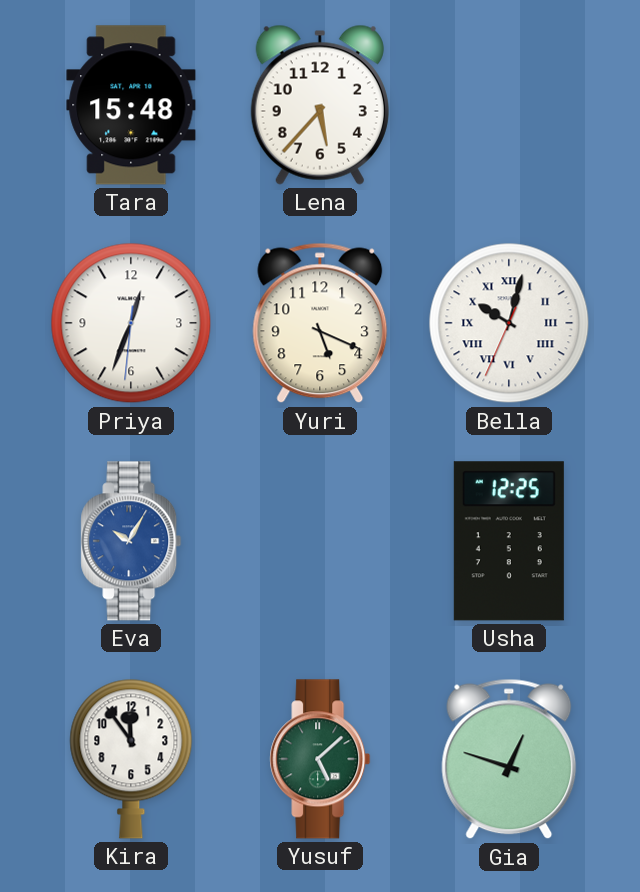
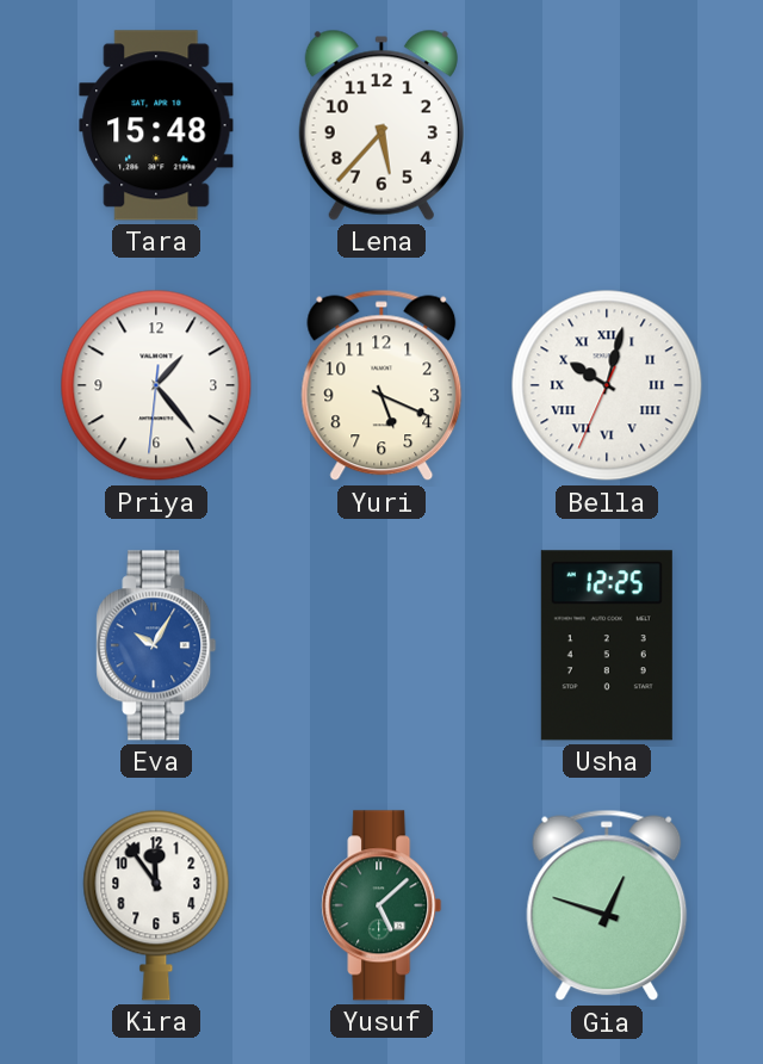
Priya: 12:33 -> 1:23
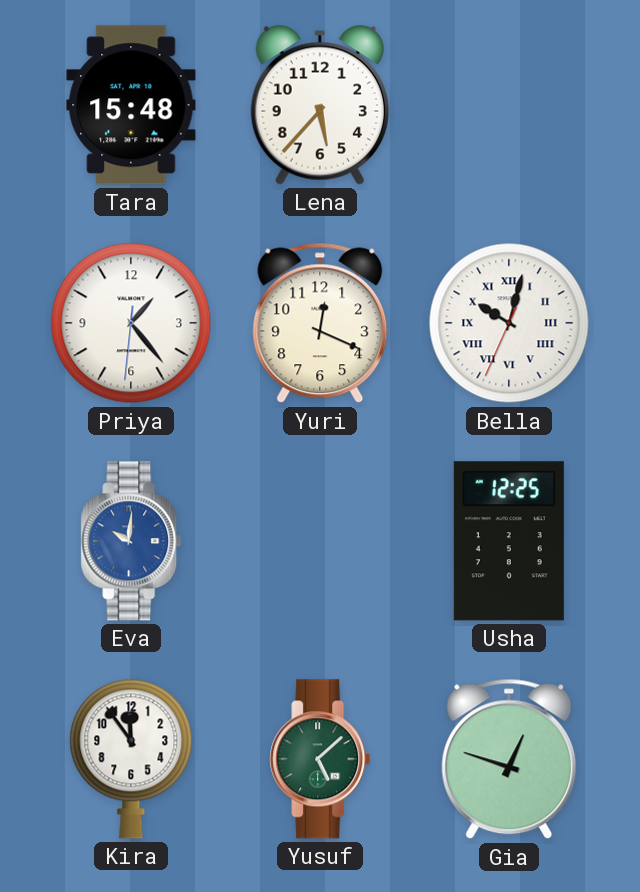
Yuri: 5:19 -> 12:19
Eva: 10:05 -> 10:01
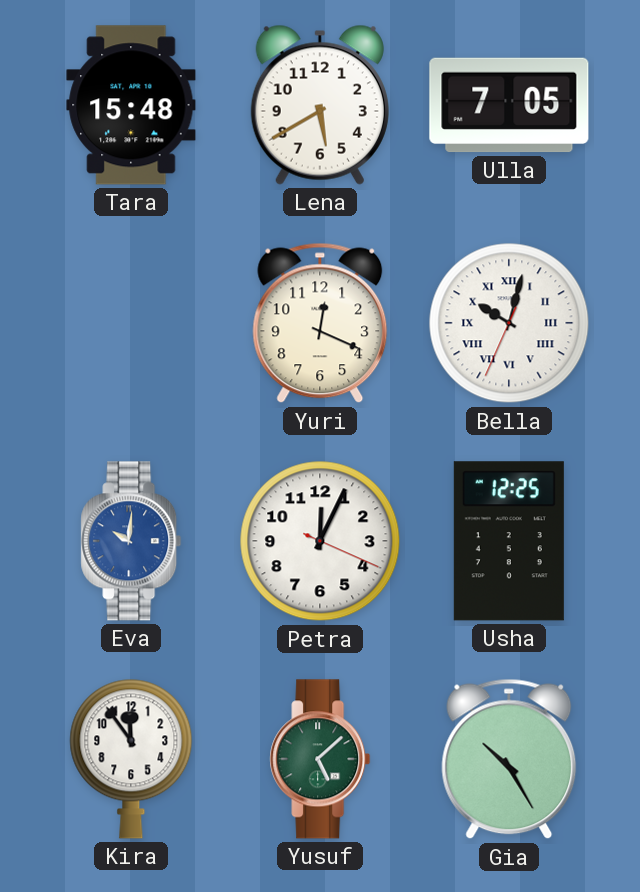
Lena: 5:37 -> 5:40
Ulla: none -> 7:05
Priya: 1:23 -> none
Petra: none -> 12:04
Gia: 12:48 -> 10:25
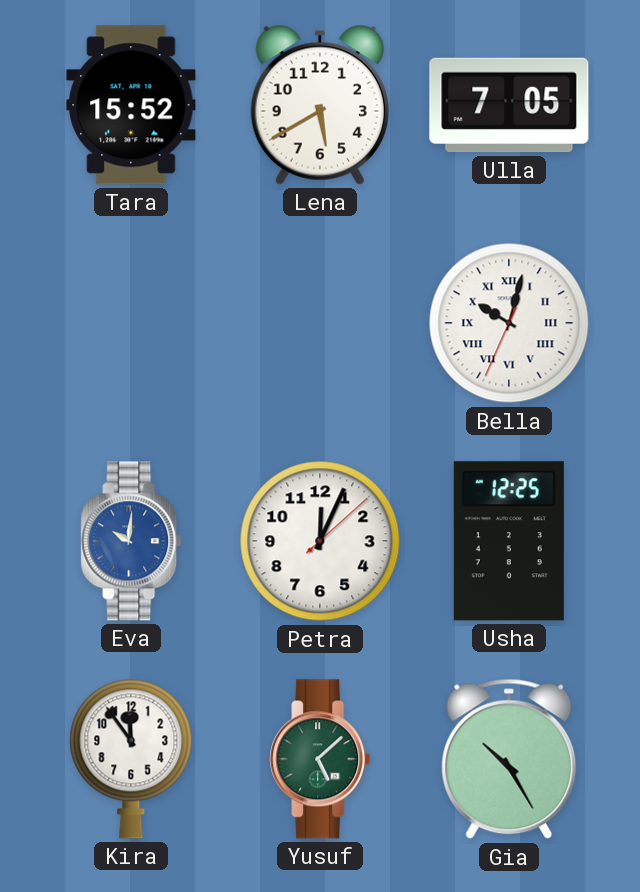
Tara: 15:48 -> 15:52
Yuri: 12:19 -> none
Petra: 12:04:19 -> 12:04:08
